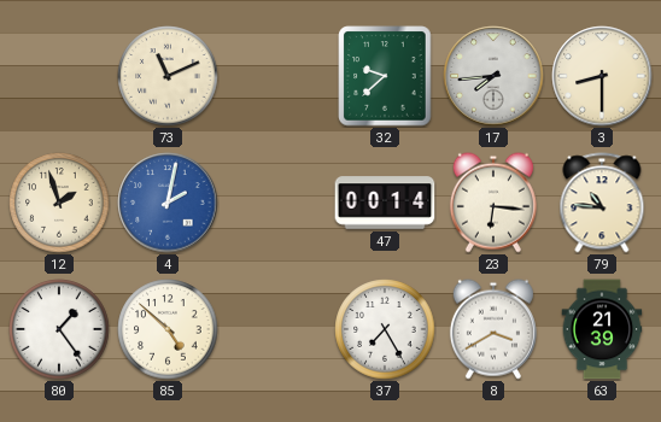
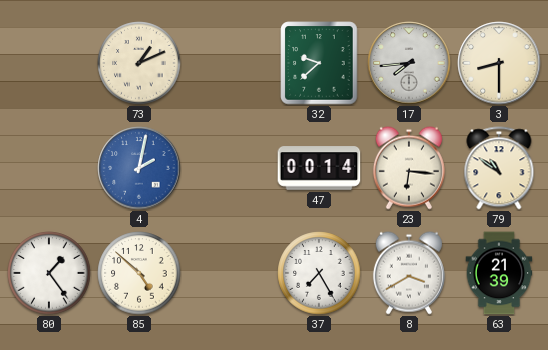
73: 11:11 -> 1:11
12: 1:57 -> none
79: 10:46 -> 10:51
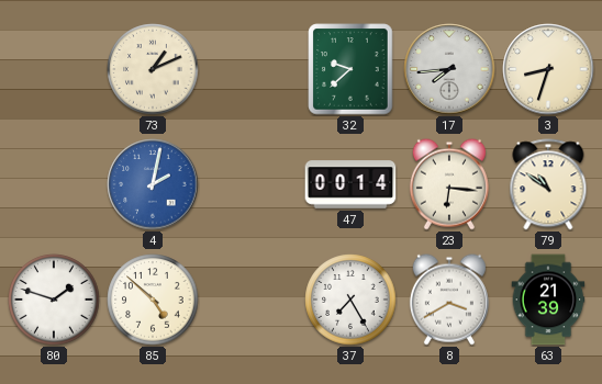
3: 8:30 -> 8:33
80: 1:24 -> 1:48
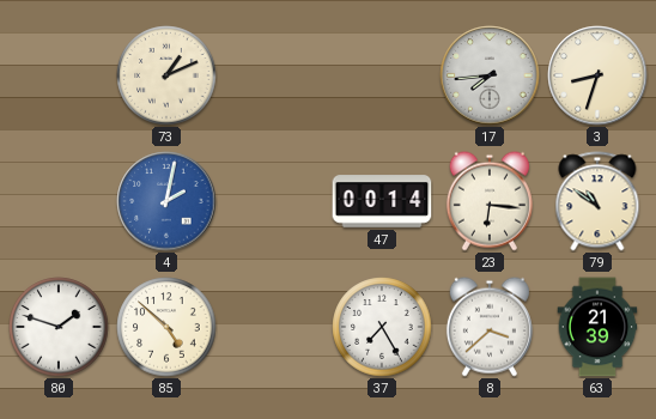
32: 9:38 -> none
8: 3:40 -> 3:38
